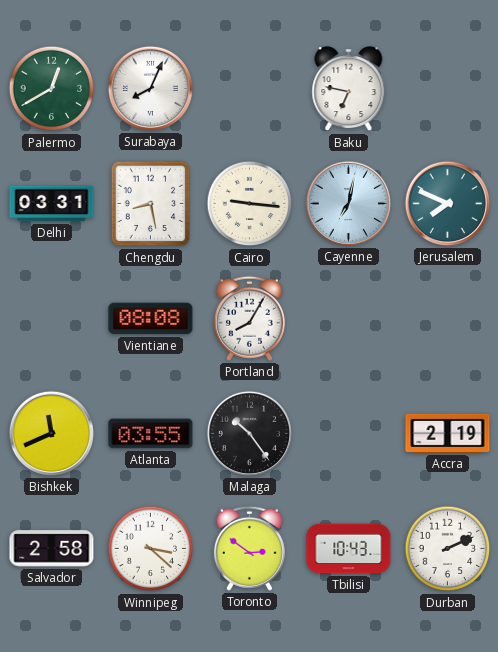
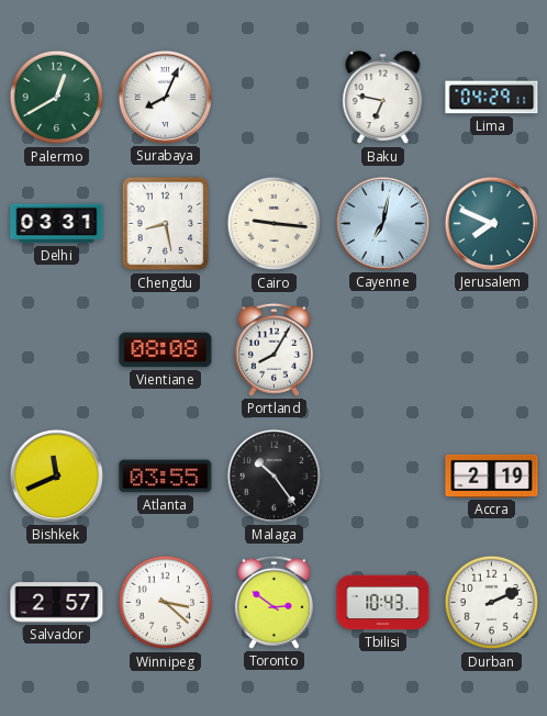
Lima: none -> 04:29
Salvador: 2:58 -> 2:57
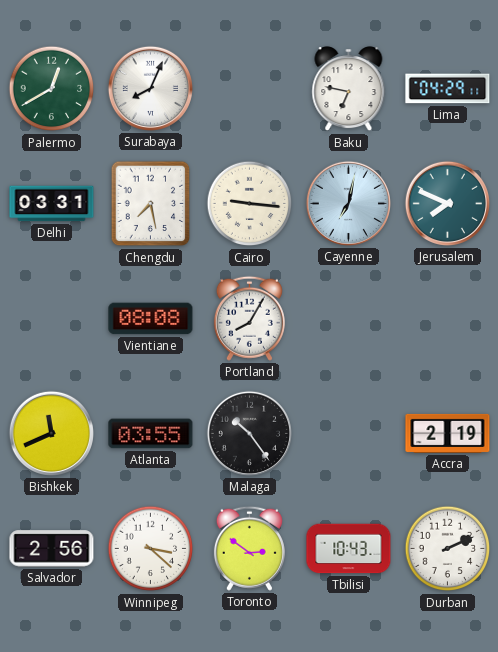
Chengdu: 8:28 -> 7:28
Salvador: 2:57 -> 2:56
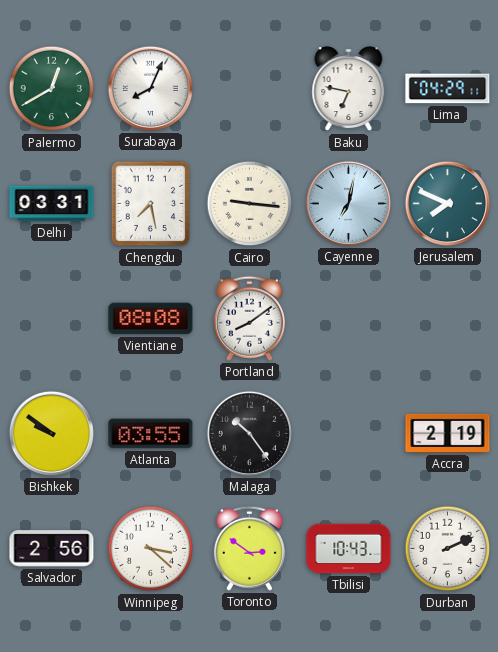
Portland: 8:05 -> 8:09
Bishkek: 11:41 -> 9:51
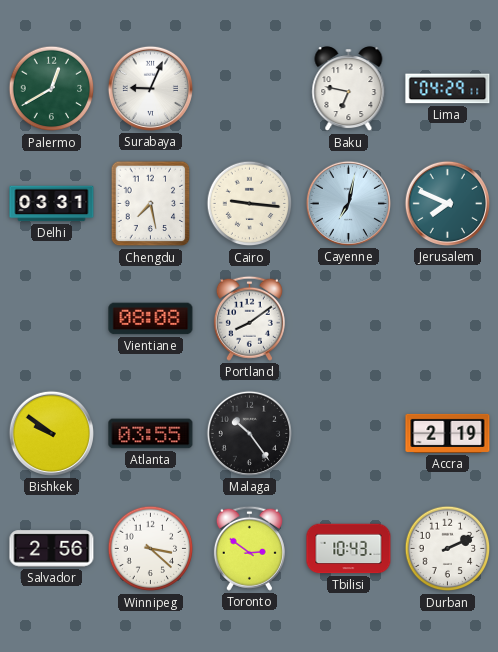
Surabaya: 8:04 -> 9:04
